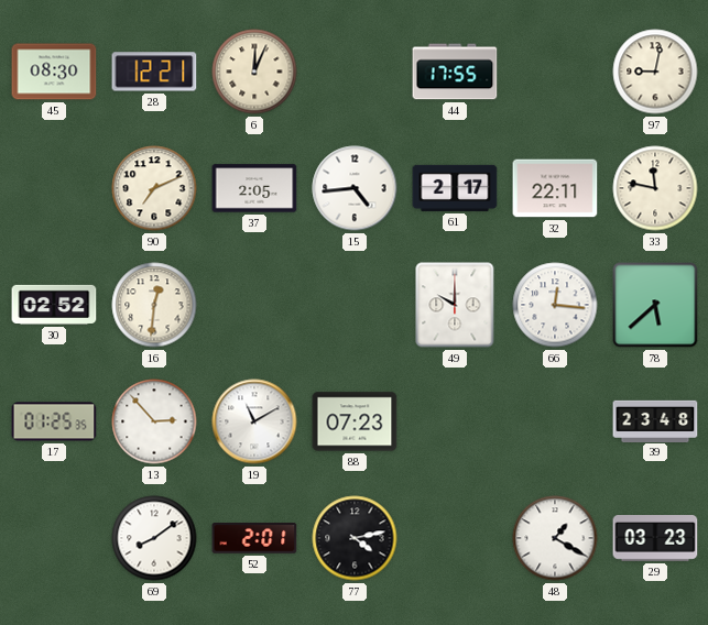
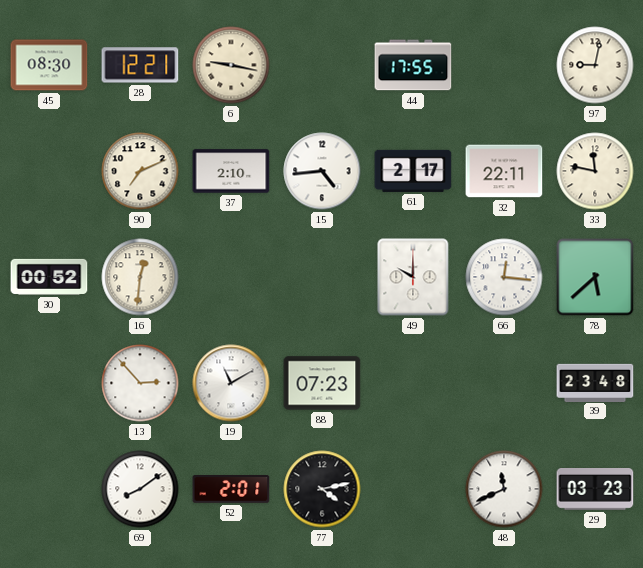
6: 12:04 -> 9:17
37: 2:05 -> 2:10
30: 02:52 -> 00:52
17: 01:25 -> none
48: 1:20 -> 11:41
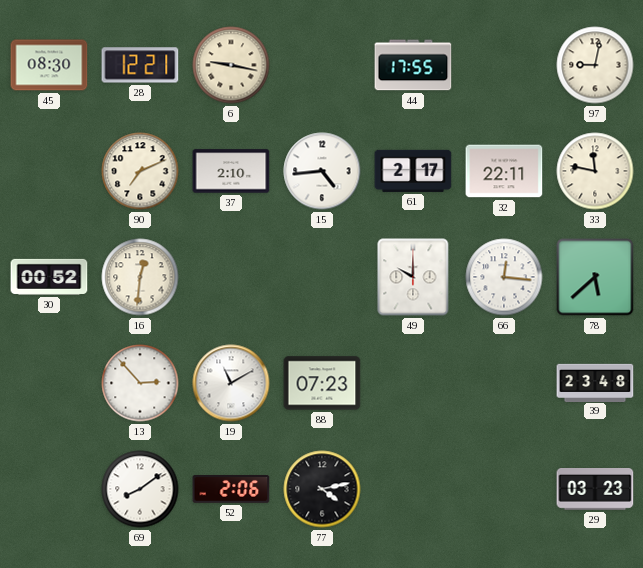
52: 2:01 -> 2:06
48: 11:41 -> none
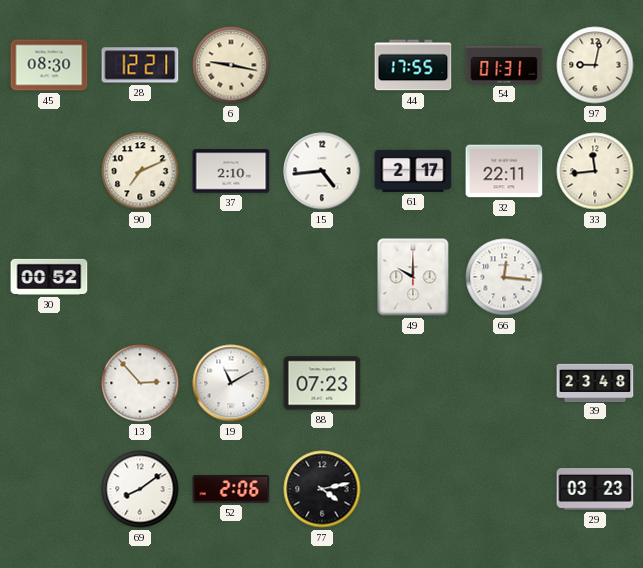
54: none -> 01:31
33: 11:47 -> 11:44
16: 12:31 -> none
78: 5:38 -> none
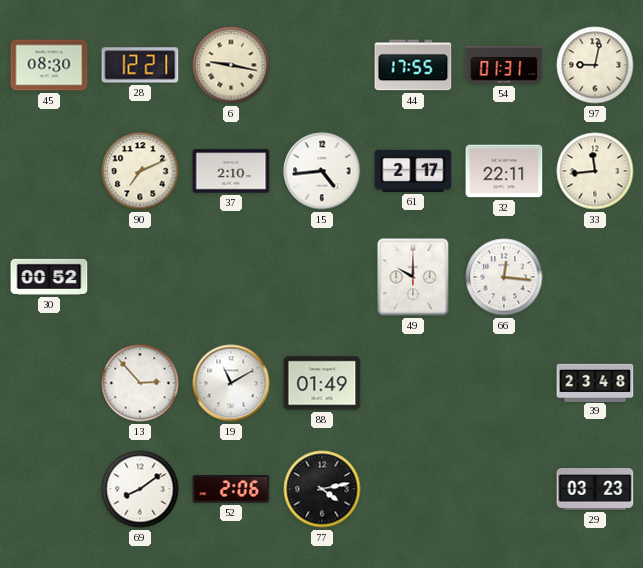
88: 07:23 -> 01:49
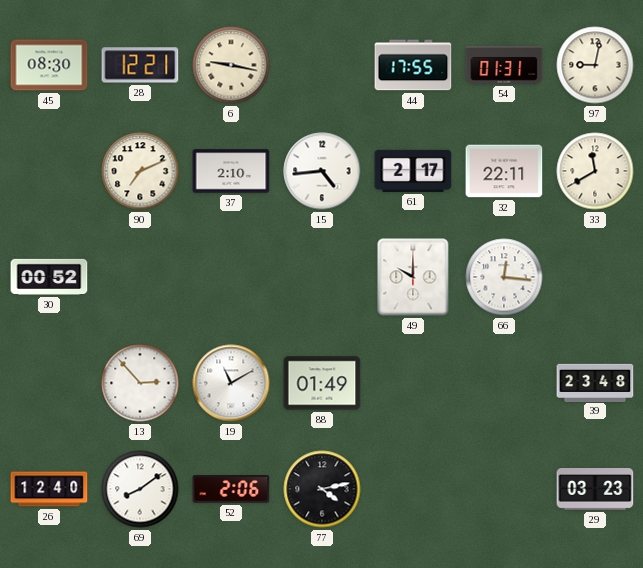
33: 11:44 -> 11:40
26: none -> 12:40
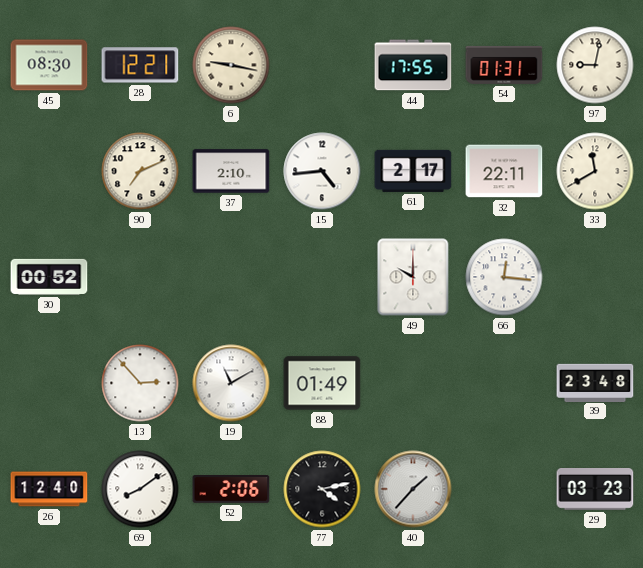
40: none -> 1:37
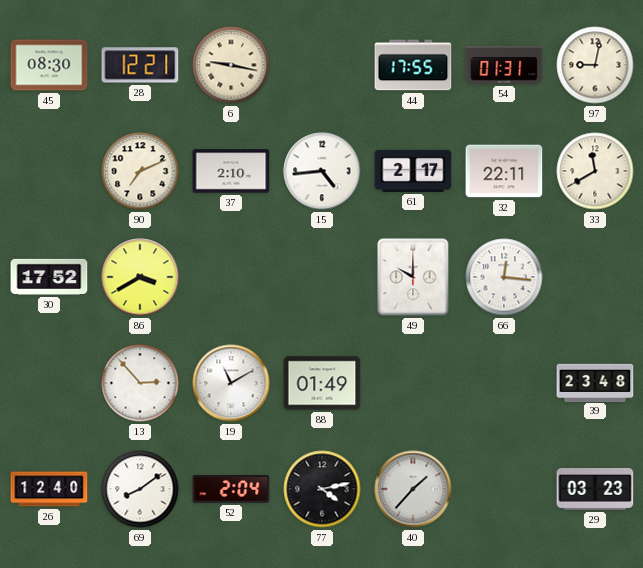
30: 00:52 -> 17:52
86: none -> 3:40
52: 2:06 -> 2:04
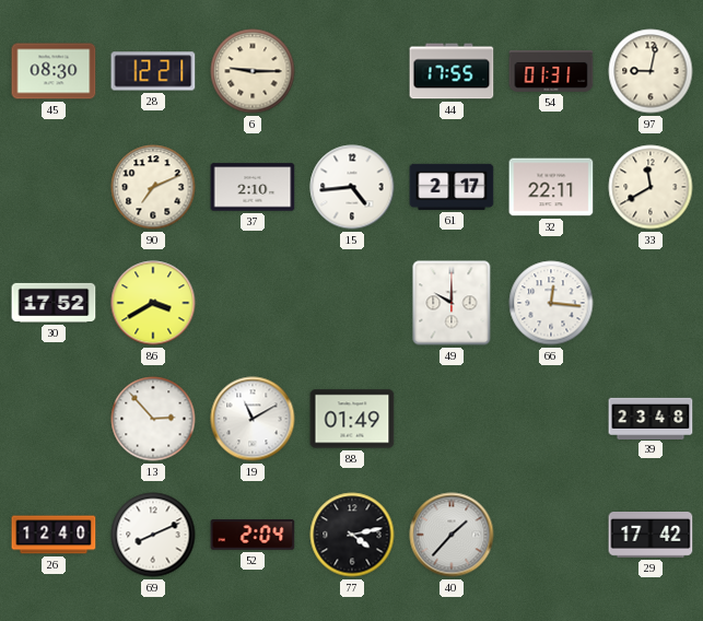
6: 9:17 -> 9:15
69: 8:09 -> 8:11
29: 03:23 -> 17:42
